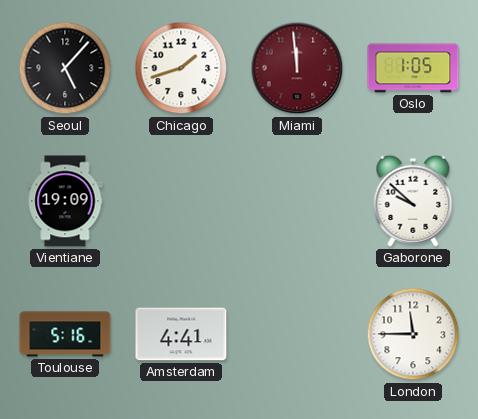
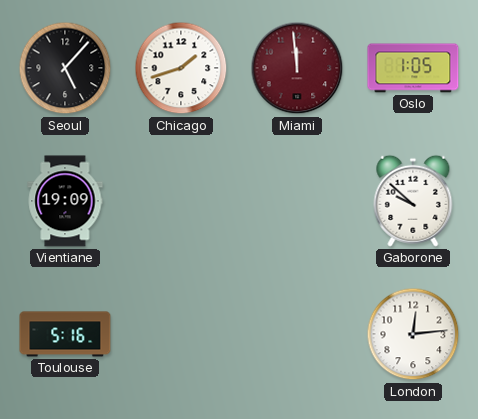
Amsterdam: 4:41 -> none
London: 11:45 -> 12:14
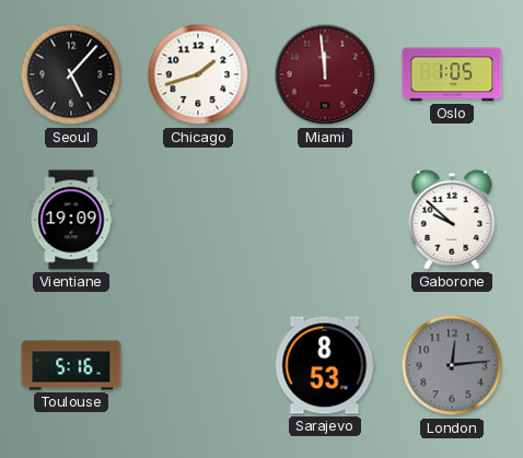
Sarajevo: none -> 8:53
London dial: white -> grey
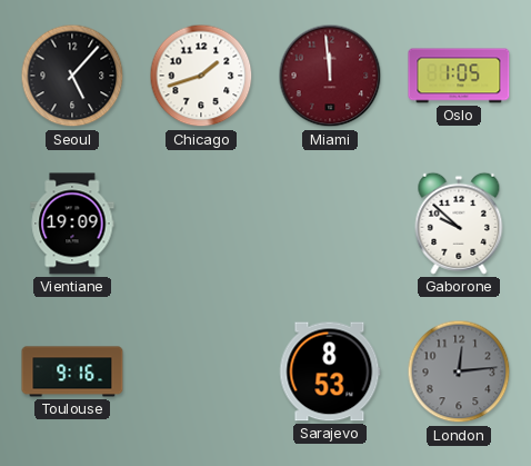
Toulouse: 5:16 -> 9:16
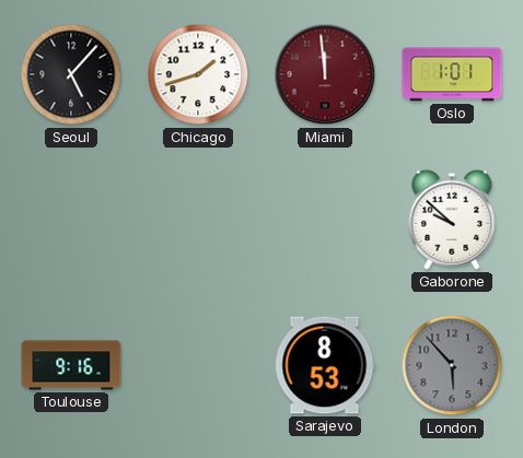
Oslo: 1:05 -> 1:01
Vientiane: 19:09 -> none
London: 12:14 -> 5:53
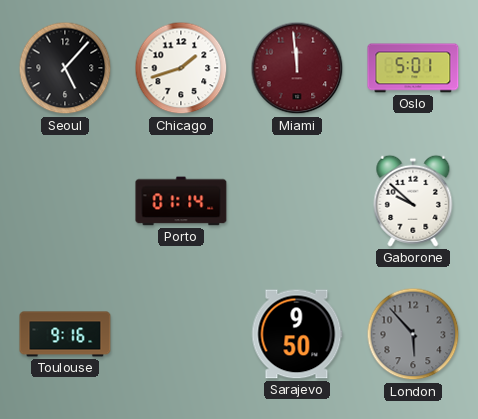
Oslo: 1:01 -> 5:01
Porto: none -> 01:14
Sarajevo: 8:53 -> 9:50
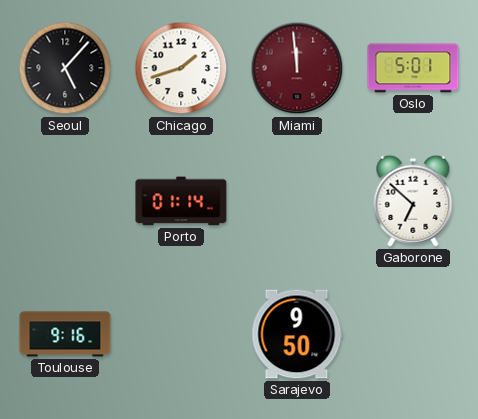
Gaborone: 9:52 -> 6:52
London: 5:53 -> none
